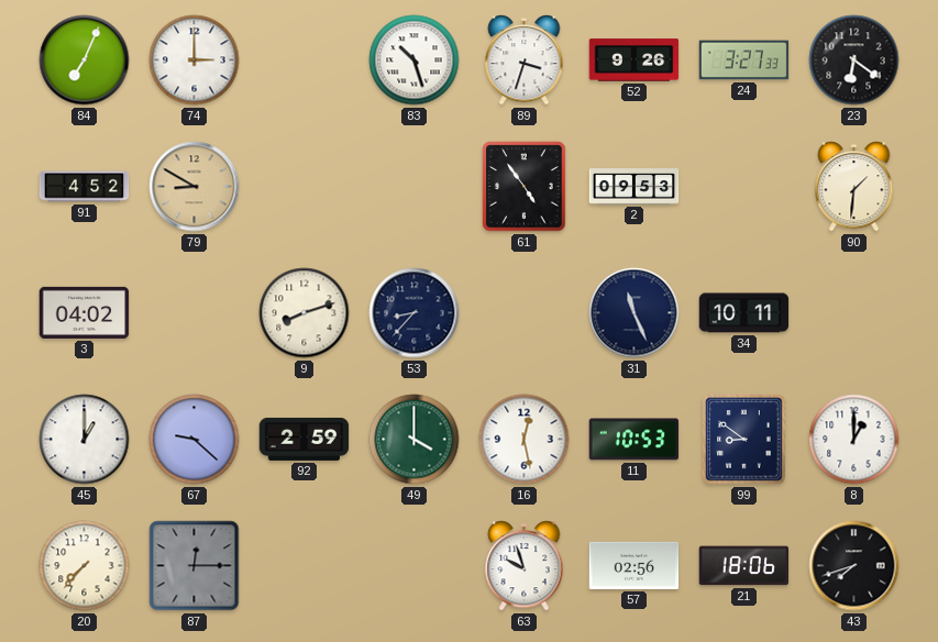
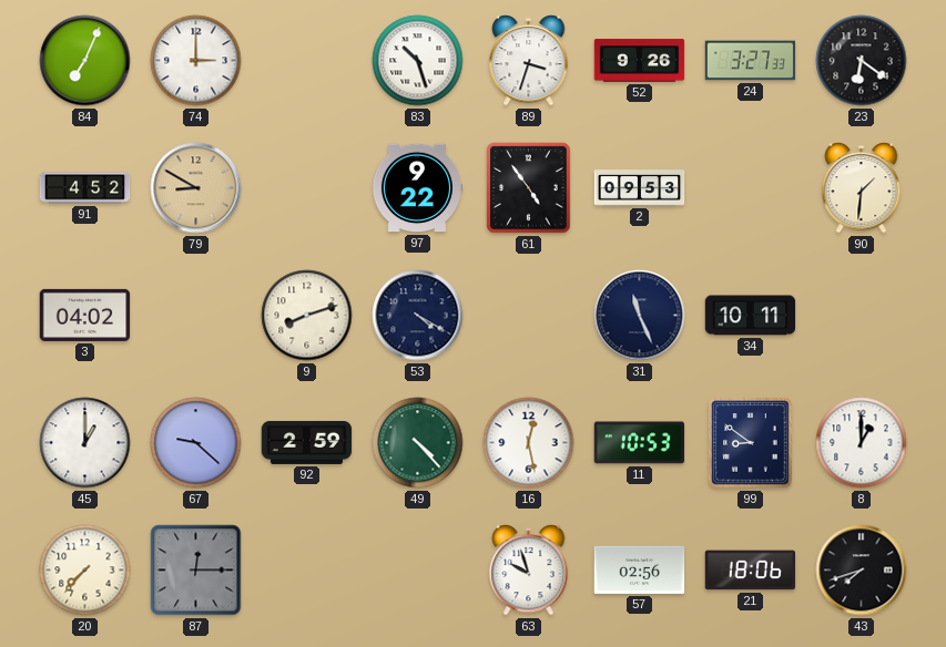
97: none -> 9:22
53: 8:37 -> 4:20
49: 4:00 -> 4:23
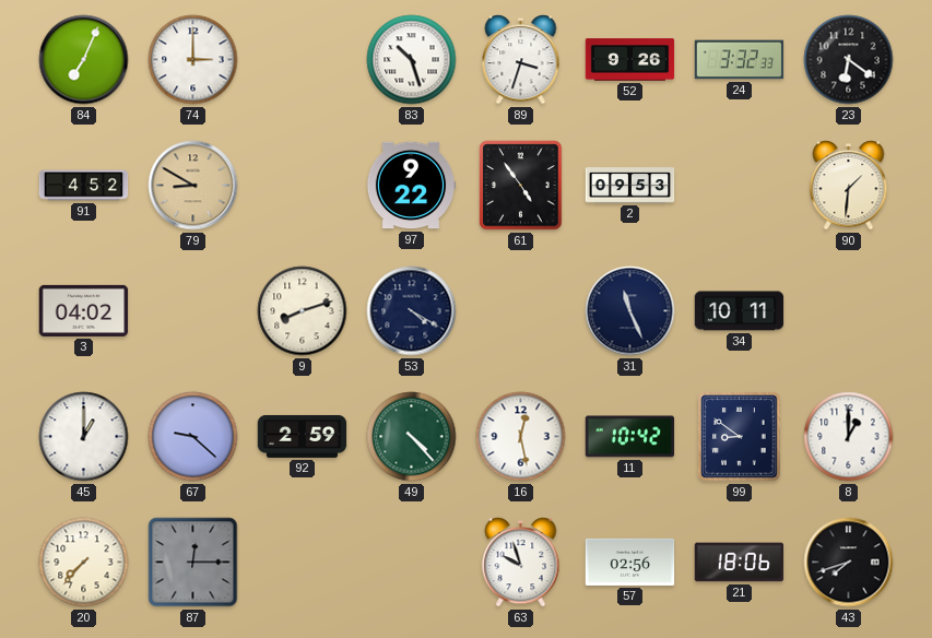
24: 3:27 -> 3:32
11: 10:53 -> 10:42
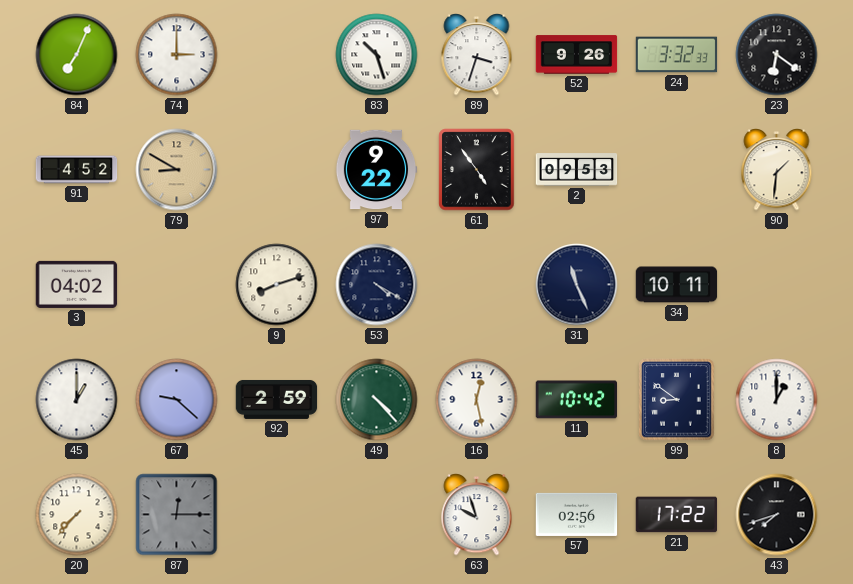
21: 18:06 -> 17:22
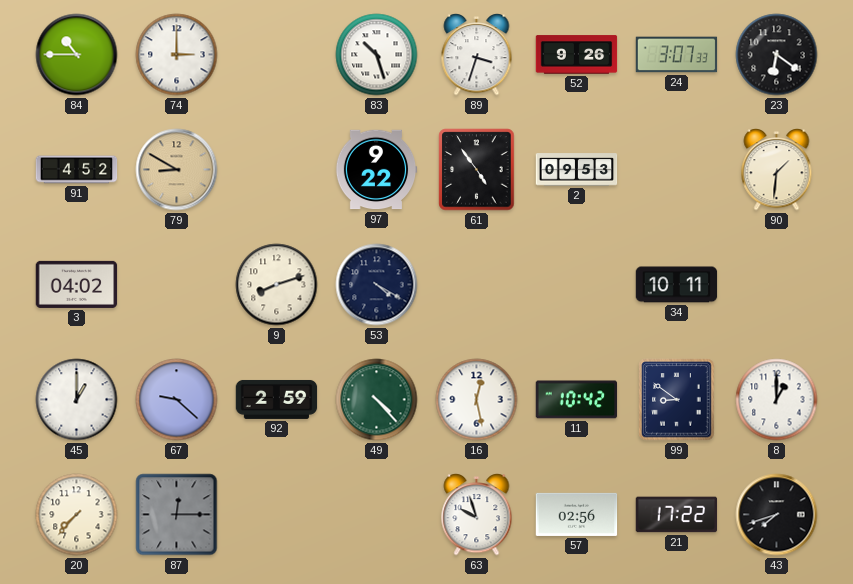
84: 7:04 -> 10:45
24: 3:32 -> 3:07
31: 11:26 -> none
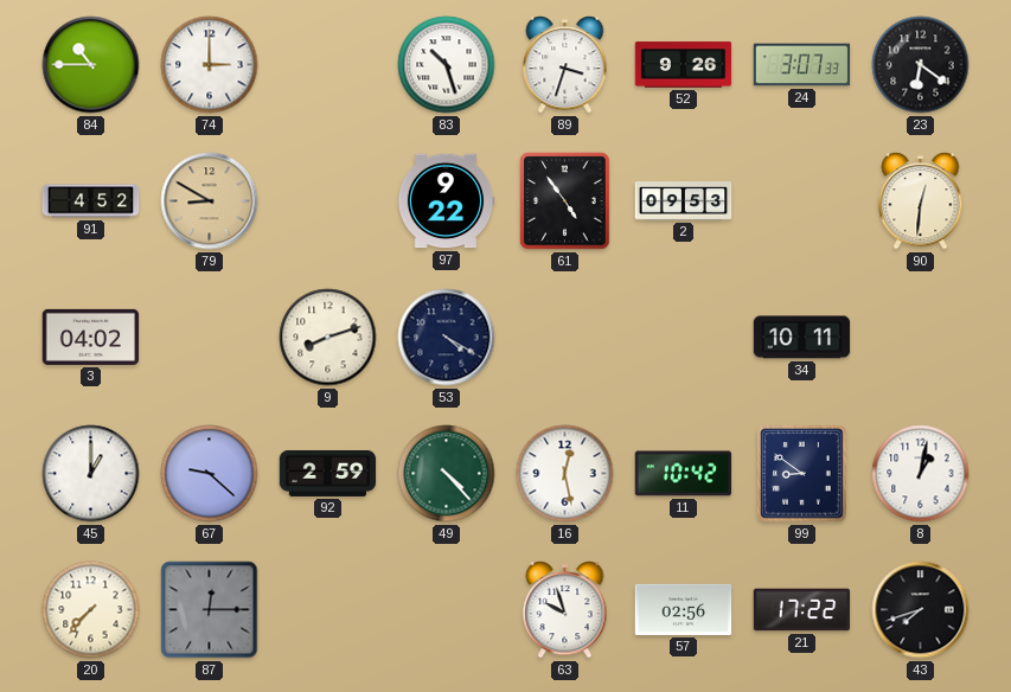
90: 1:31 -> 12:31
8: 1:00 -> 1:02
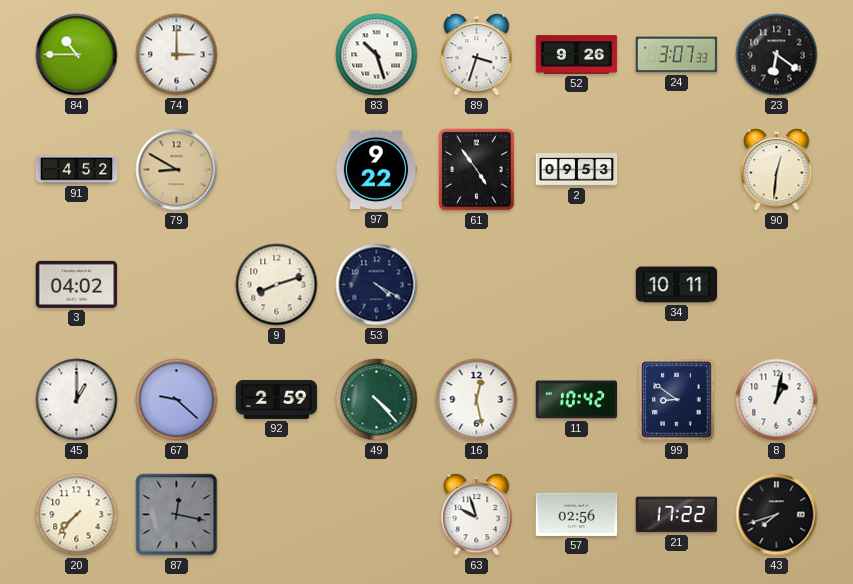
87: 12:15 -> 12:17
